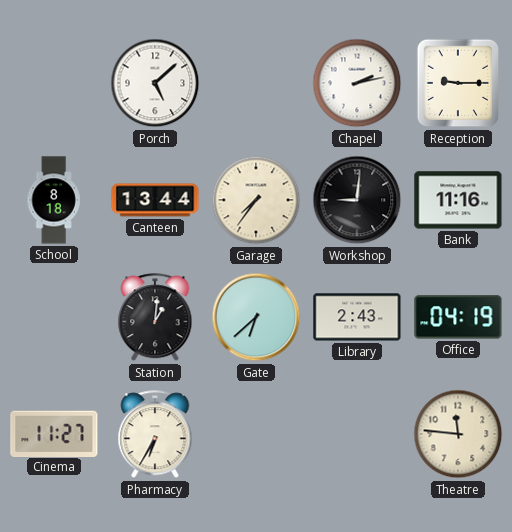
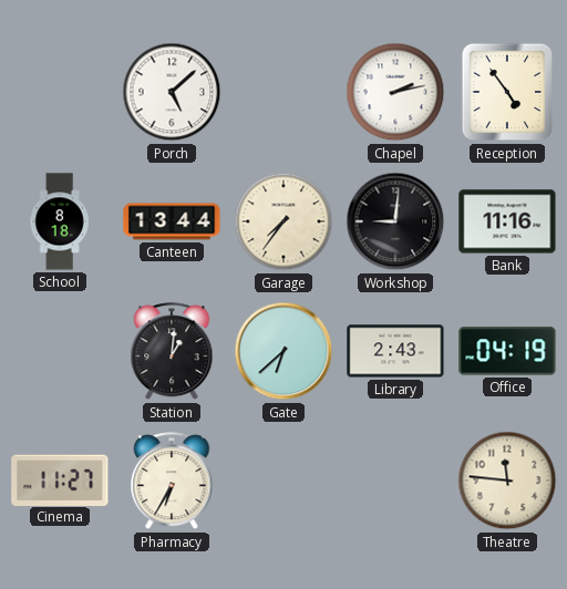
Reception: 9:15 -> 4:54
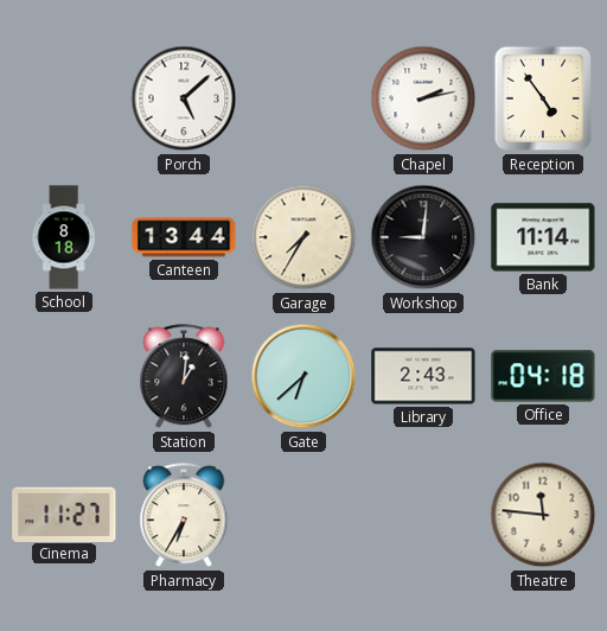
Garage: 7:36 -> 7:35
Bank: 11:16 -> 11:14
Office: 04:19 -> 04:18
